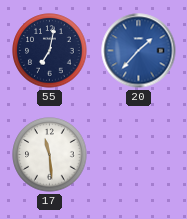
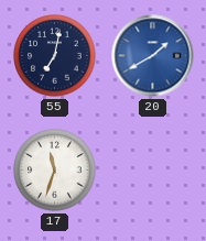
20: 1:37 -> 1:40
17: 11:29 -> 11:33
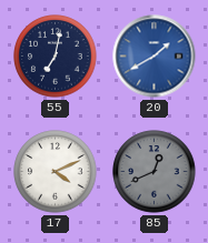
17: 11:33 -> 4:11
85: none -> 12:41
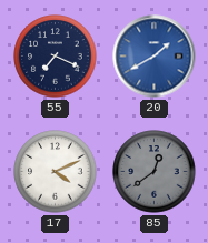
55: 7:02 -> 7:19
85: 12:41 -> 12:39
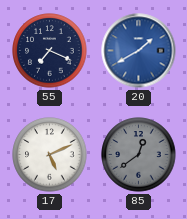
17: 4:11 -> 5:11
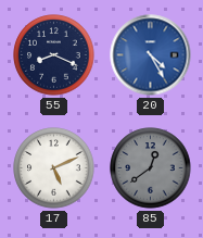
55: 7:19 -> 8:19
20: 1:40 -> 4:25
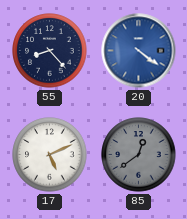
55: 8:19 -> 8:23
20: 4:25 -> 4:21
